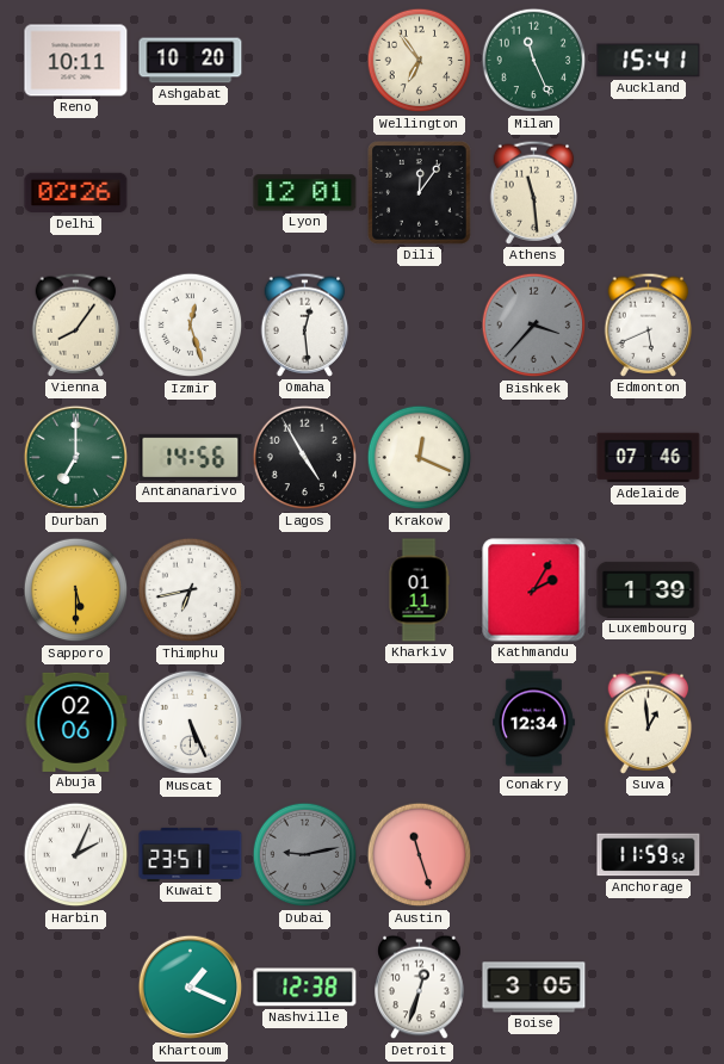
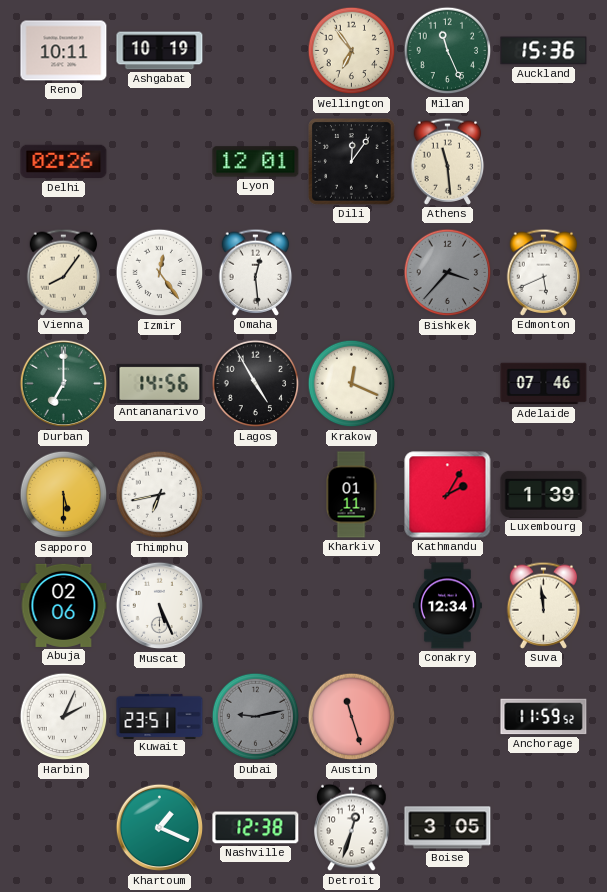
Ashgabat: 10:20 -> 10:19
Auckland: 15:41 -> 15:36
Izmir: 12:27 -> 12:24
Suva: 12:59 -> 11:59
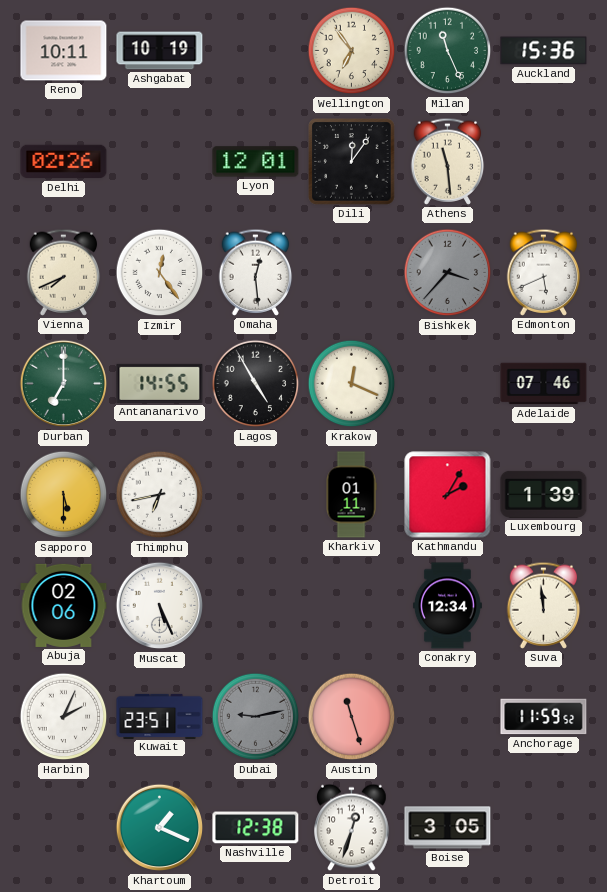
Vienna: 8:06 -> 7:41
Antananarivo: 14:56 -> 14:55
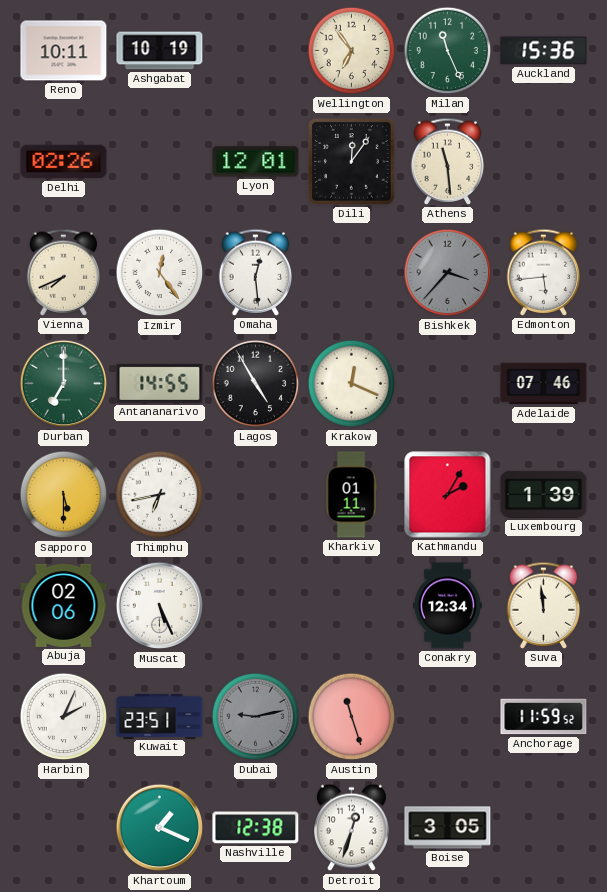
Edmonton: 5:41 -> 5:44
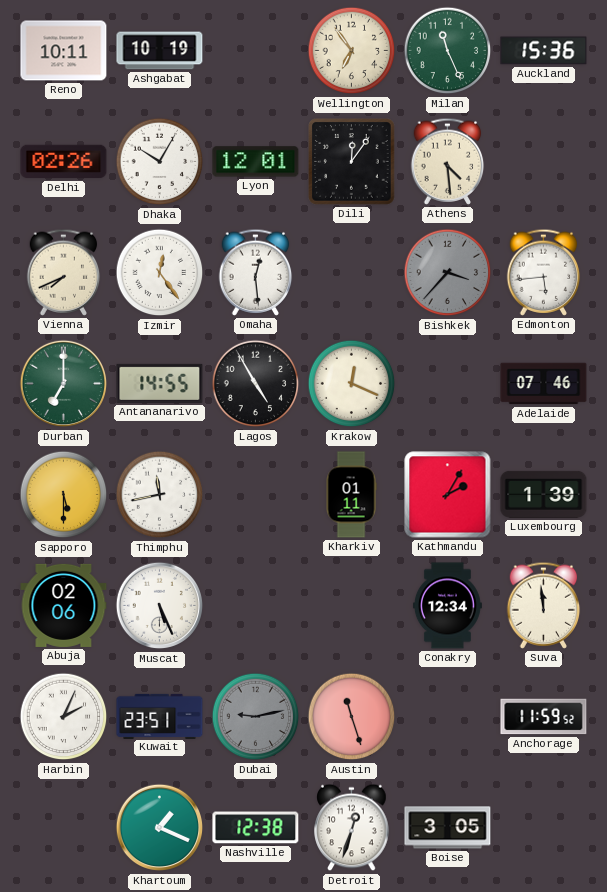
Dhaka: none -> 10:05
Athens: 11:29 -> 4:29
Thimphu: 6:43 -> 11:43
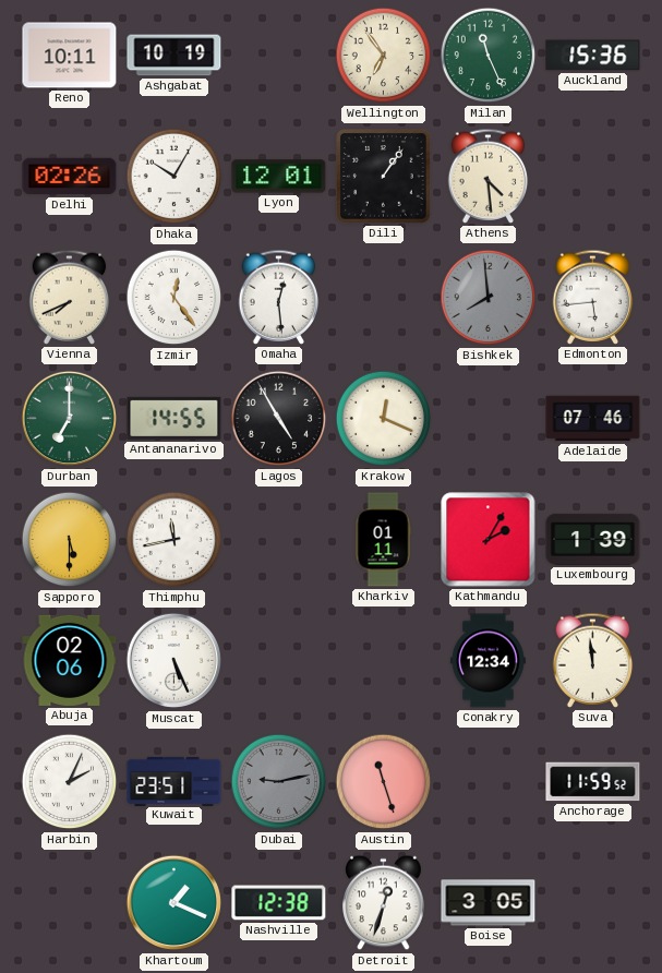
Dili: 12:06 -> 1:06
Bishkek: 3:37 -> 7:59
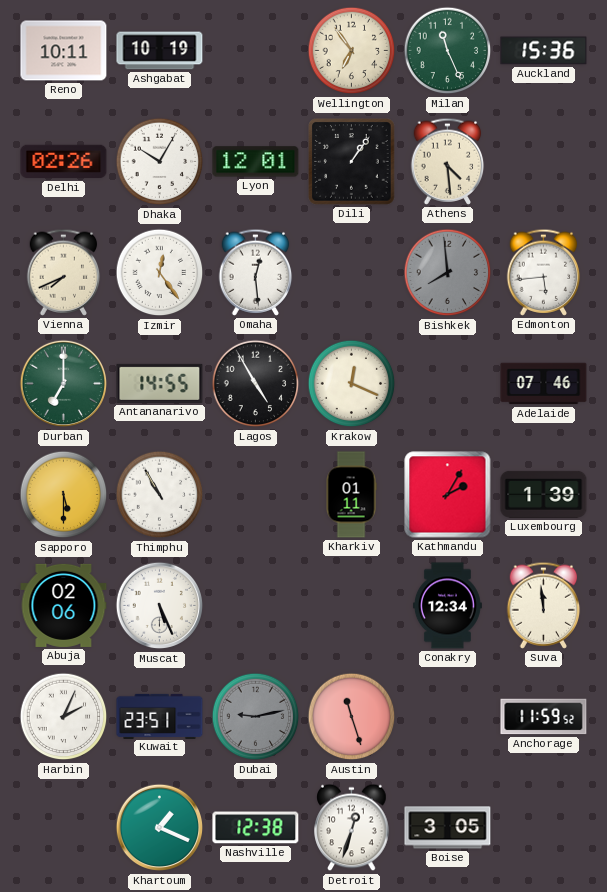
Thimphu: 11:43 -> 10:55
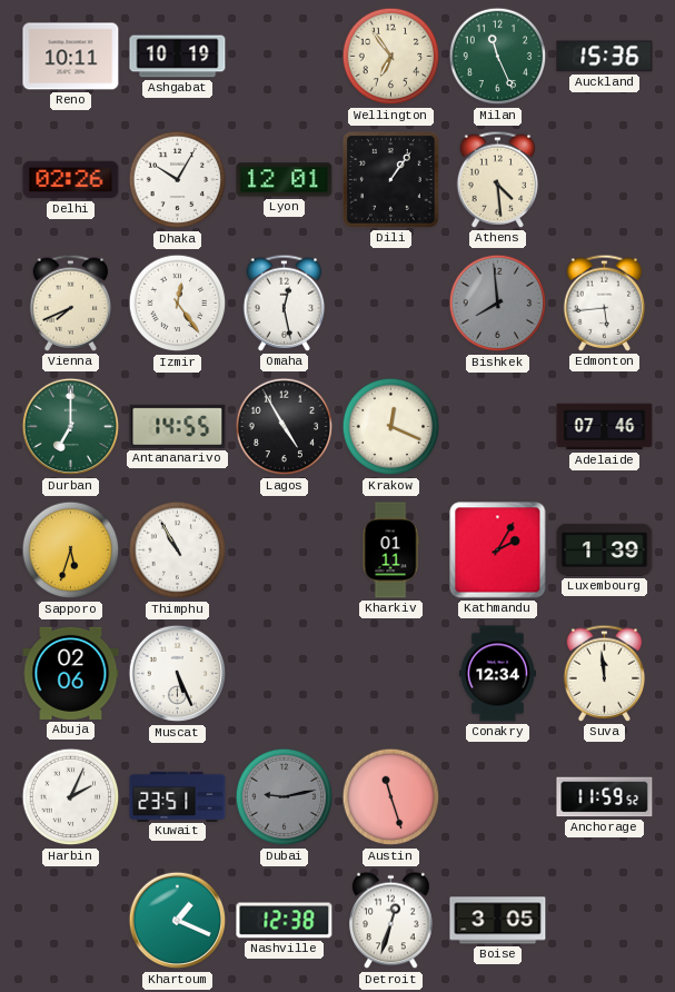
Omaha: 12:29 -> 12:28
Sapporo: 5:30 -> 5:33
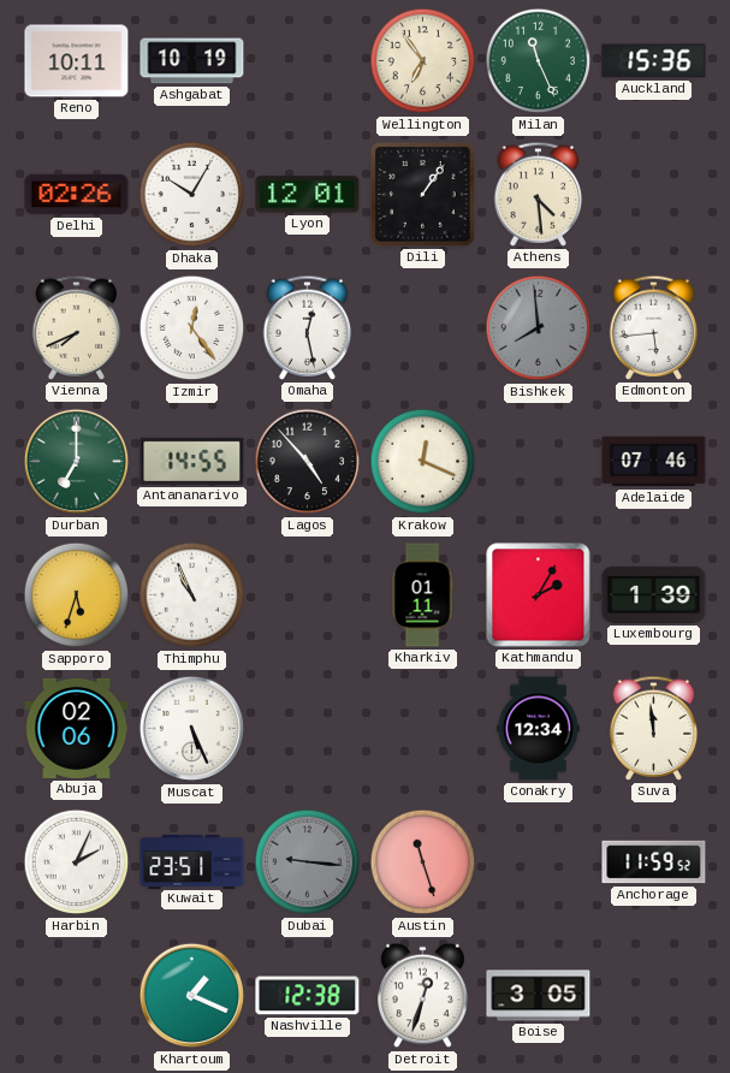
Lagos: 4:55 -> 4:53
Thimphu: 10:55 -> 10:56
Dubai: 9:13 -> 9:16
